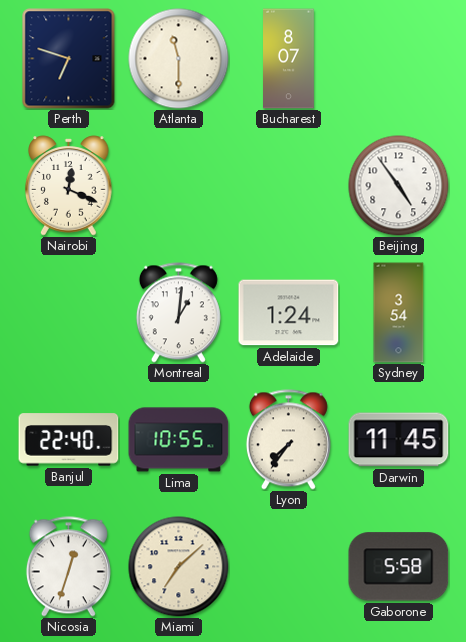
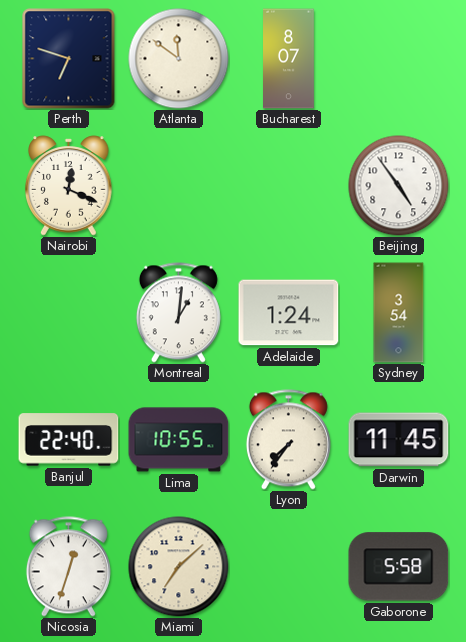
Atlanta: 11:30 -> 11:51
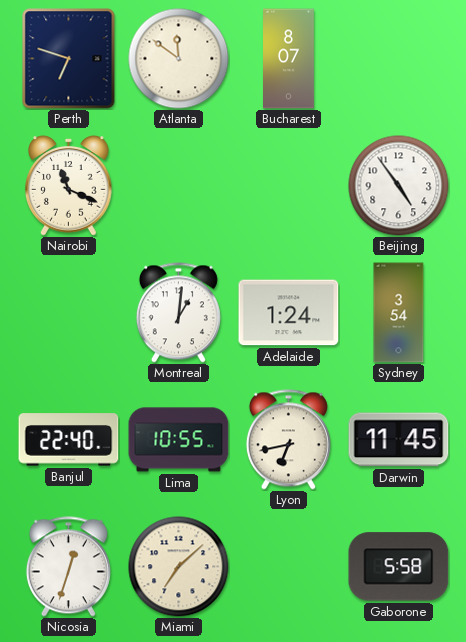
Nairobi: 12:19 -> 11:19
Lyon: 7:36 -> 6:43
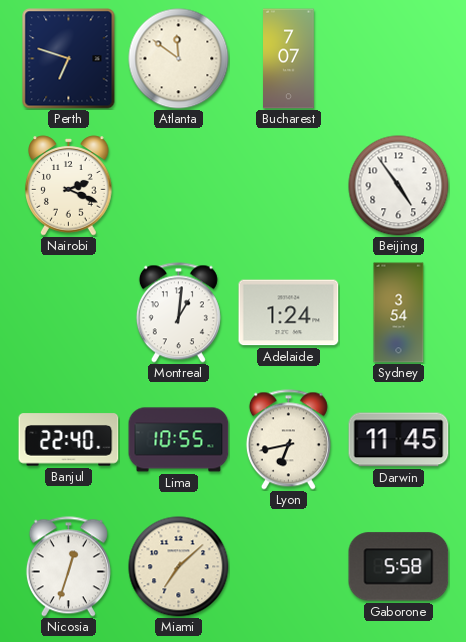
Bucharest: 8:07 -> 7:07
Nairobi: 11:19 -> 2:19
